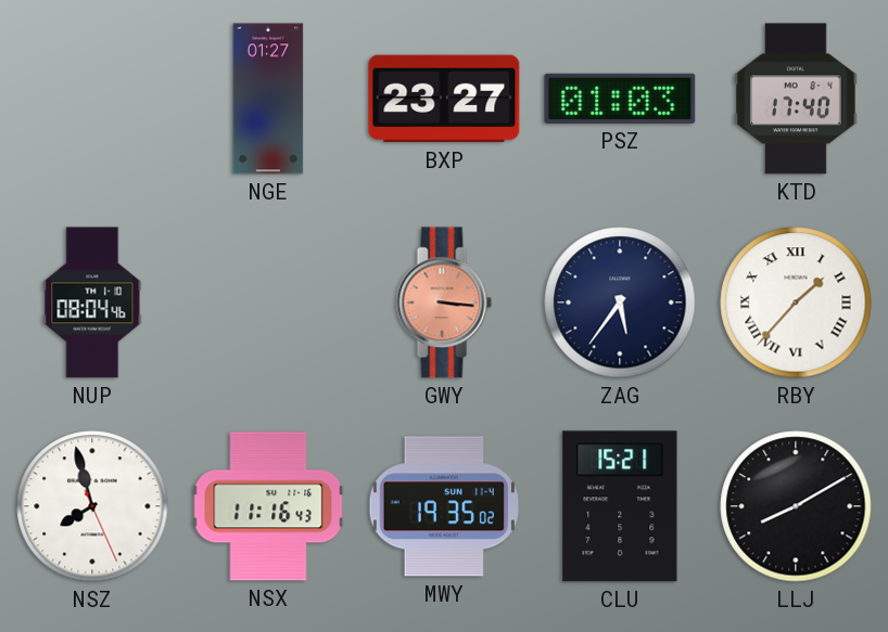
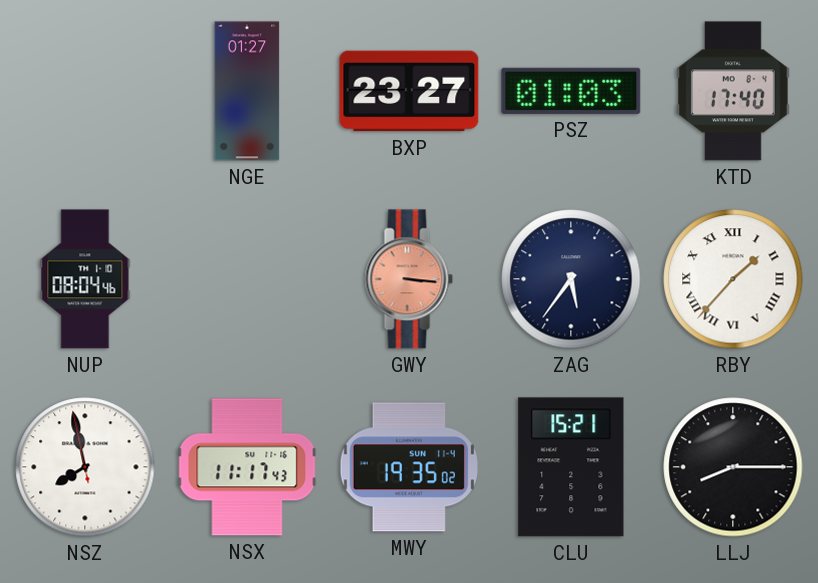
NSZ: 7:57:26 -> 7:57:58
NSX: 11:16 -> 11:17
LLJ: 8:10 -> 8:15
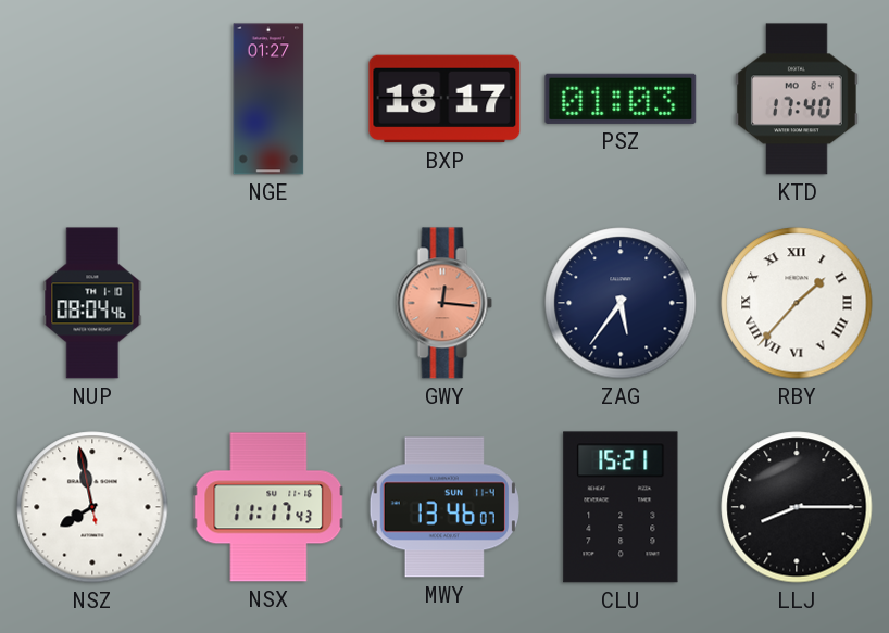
BXP: 23:27 -> 18:17
GWY: 3:16 -> 12:16
MWY: 19:35 -> 13:46
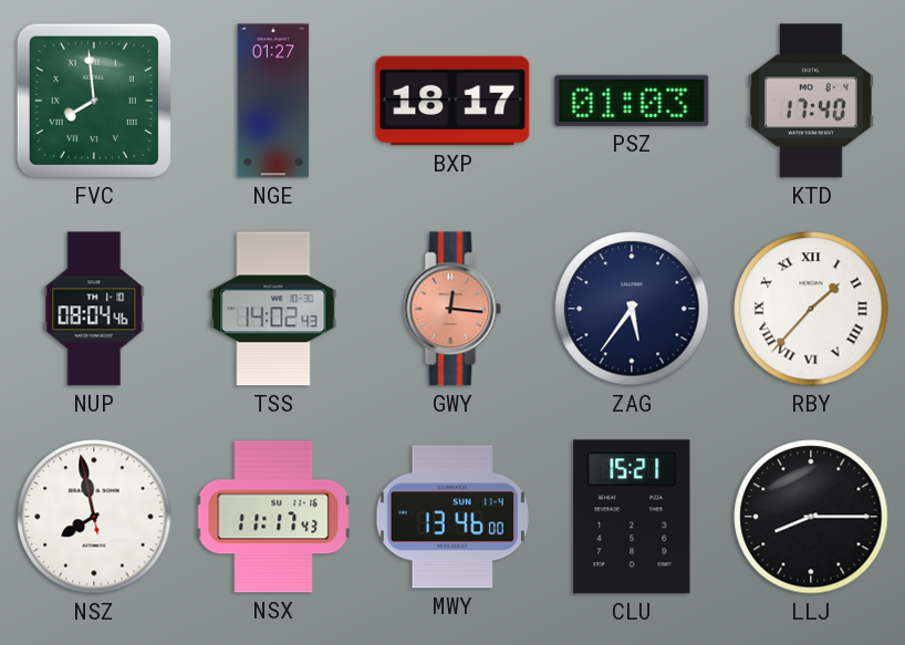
FVC: none -> 7:59
TSS: none -> 14:02
MWY: 13:46:07 -> 13:46:00
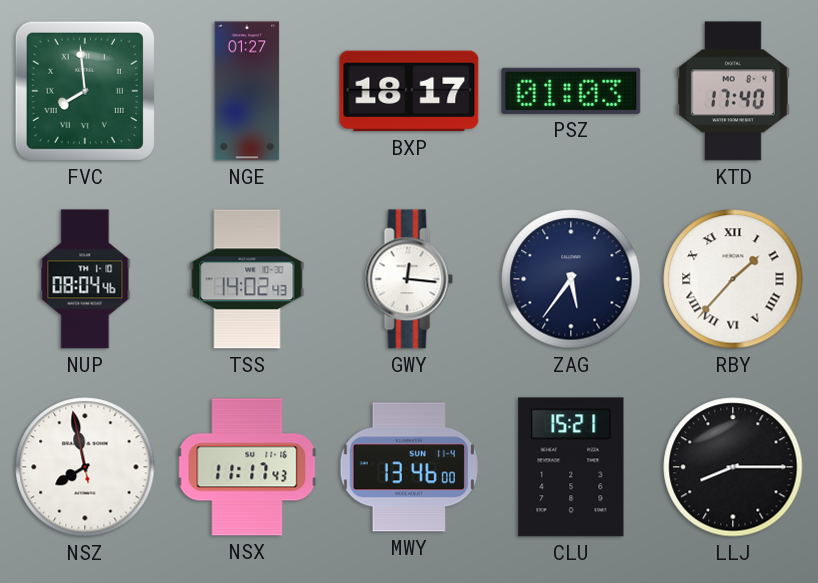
GWY dial: salmon -> white
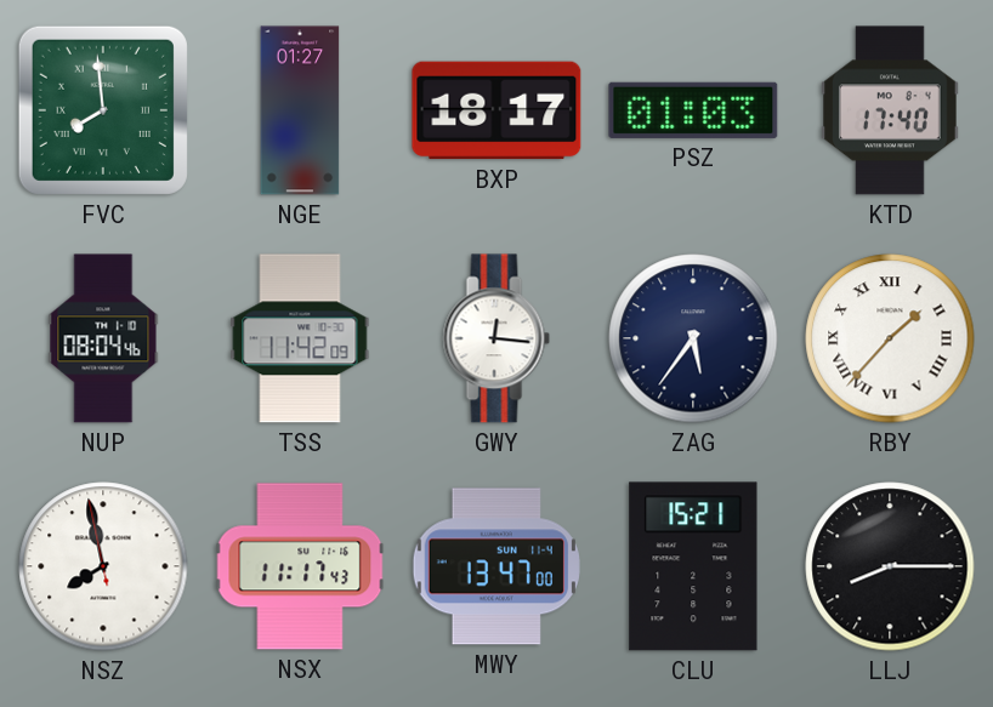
TSS: 14:02 -> 11:42
MWY: 13:46 -> 13:47
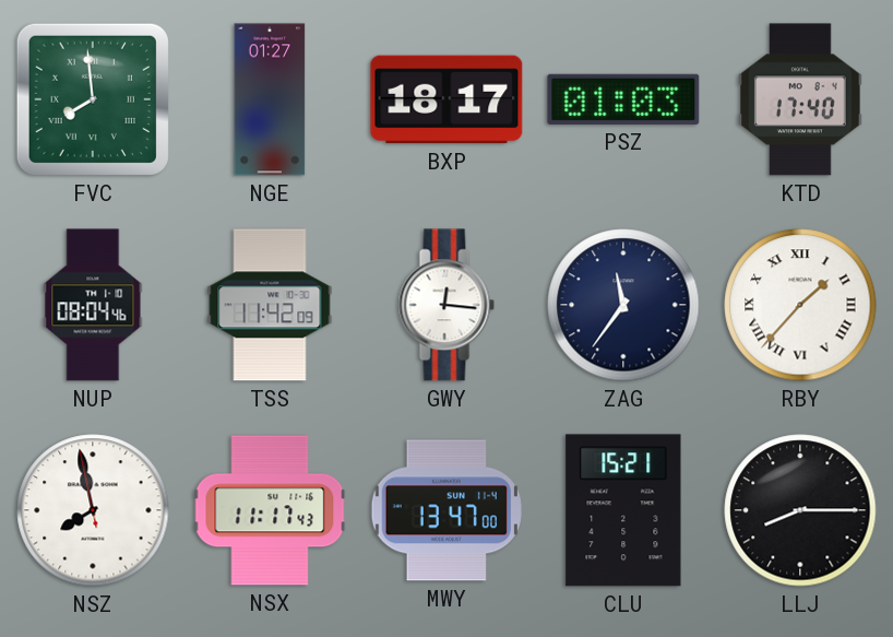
ZAG: 5:36 -> 11:36
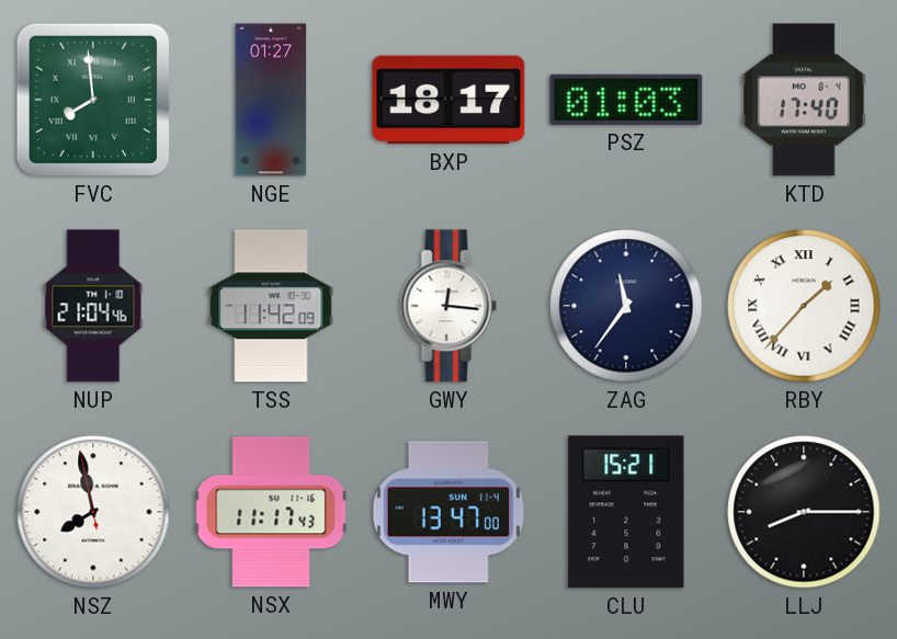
NUP: 08:04 -> 21:04
